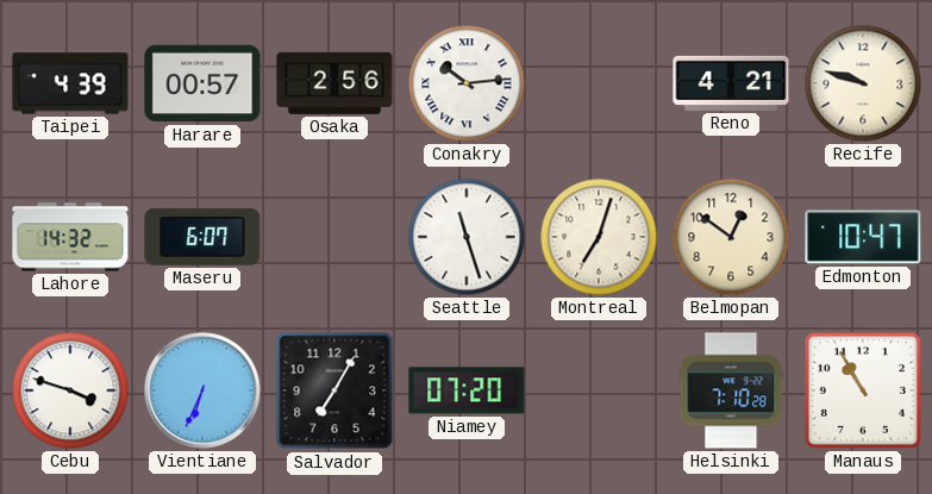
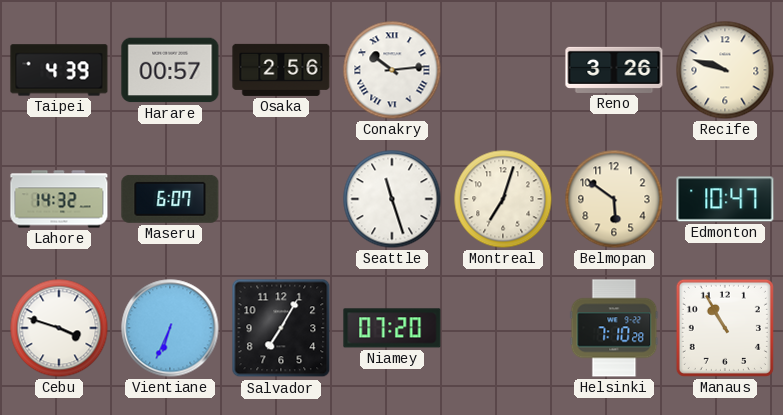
Reno: 4:21 -> 3:26
Belmopan: 12:51 -> 5:51
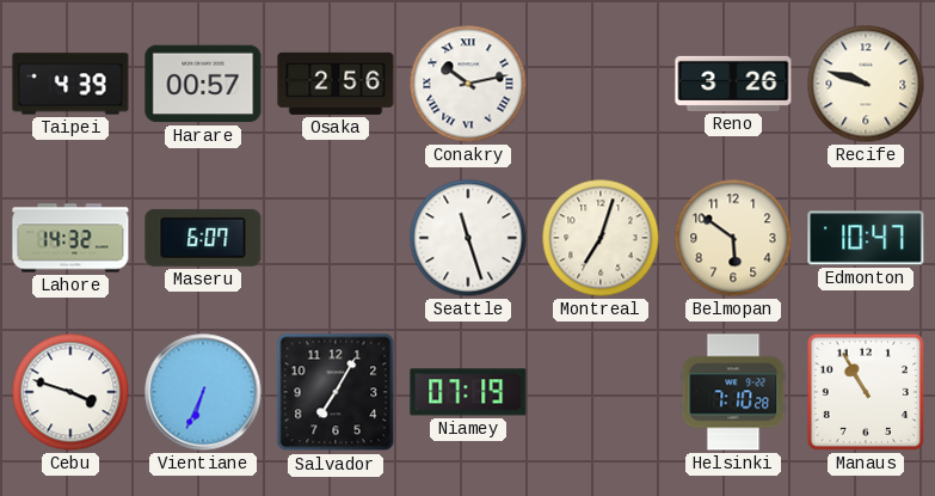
Conakry: 10:14 -> 10:13
Niamey: 07:20 -> 07:19
